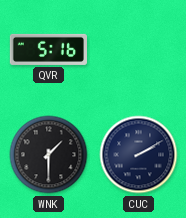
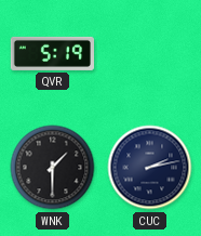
QVR: 5:16 -> 5:19
CUC: 2:10 -> 2:13
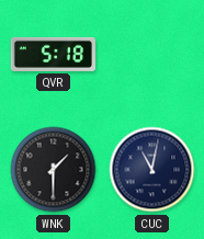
QVR: 5:19 -> 5:18
CUC: 2:13 -> 11:02
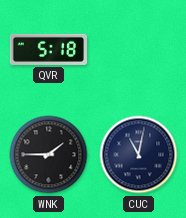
WNK: 1:30 -> 1:45
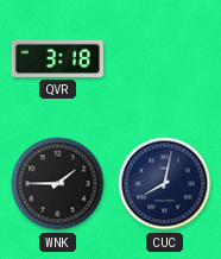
QVR: 5:18 -> 3:18
CUC: 11:02 -> 8:02
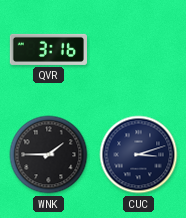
QVR: 3:18 -> 3:16
CUC: 8:02 -> 3:12
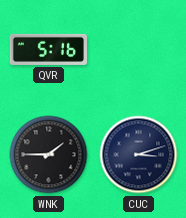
QVR: 3:16 -> 5:16
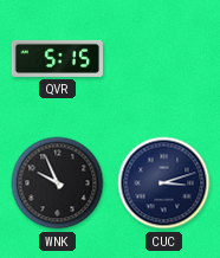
QVR: 5:16 -> 5:15
WNK: 1:45 -> 9:56
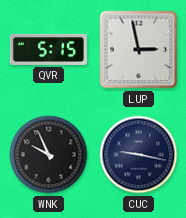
LUP: none -> 2:58
CUC: 3:12 -> 9:17
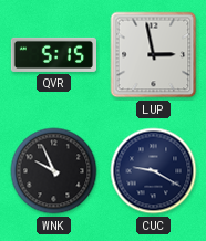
CUC: 9:17 -> 9:20
